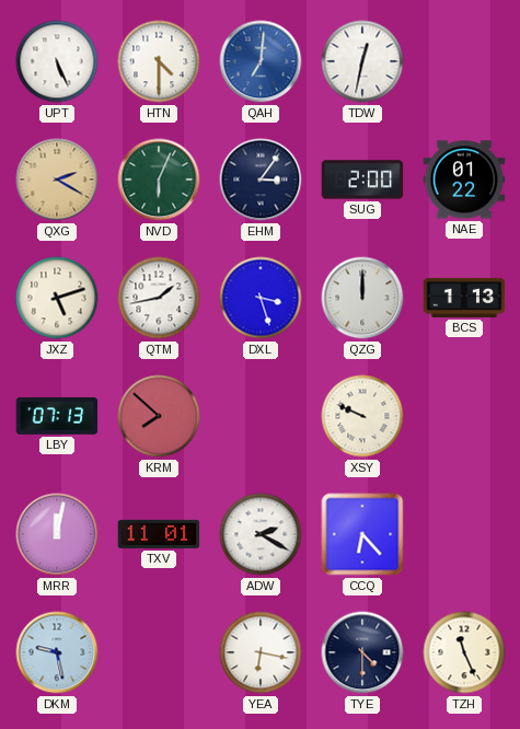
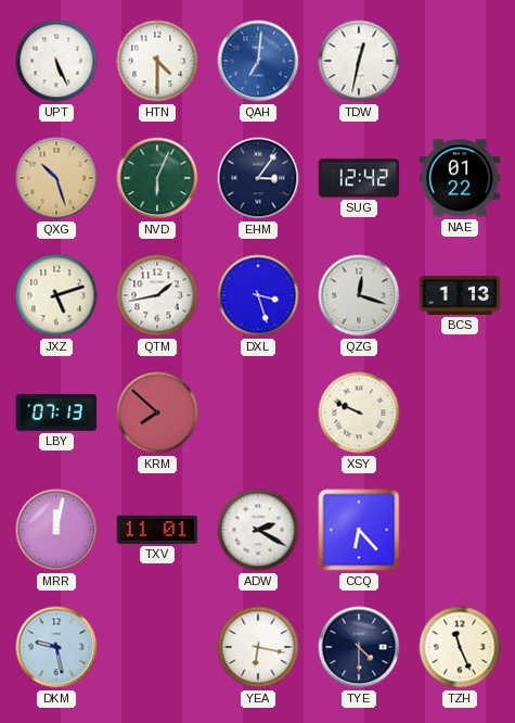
QXG: 2:20 -> 10:27
SUG: 2:00 -> 12:42
QZG: 12:00 -> 12:18
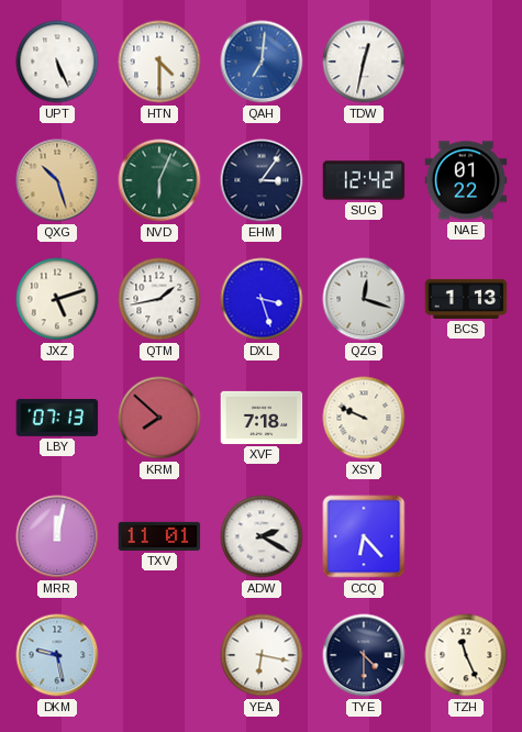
XVF: none -> 7:18
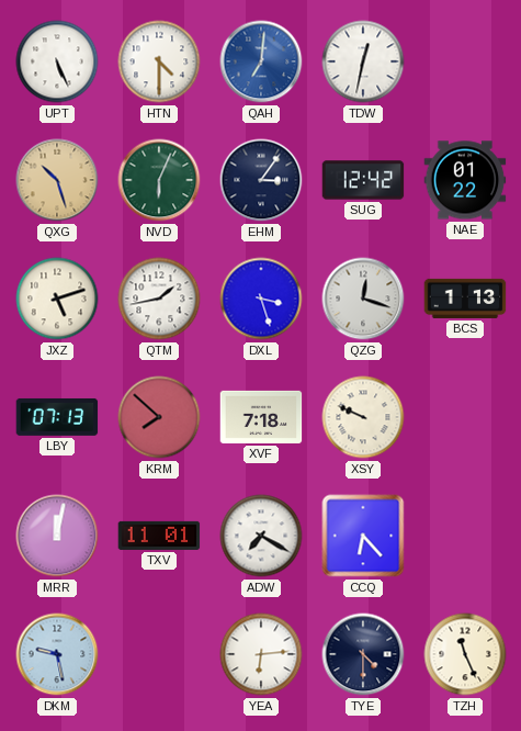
ADW: 2:20 -> 7:20
YEA: 6:17 -> 6:14
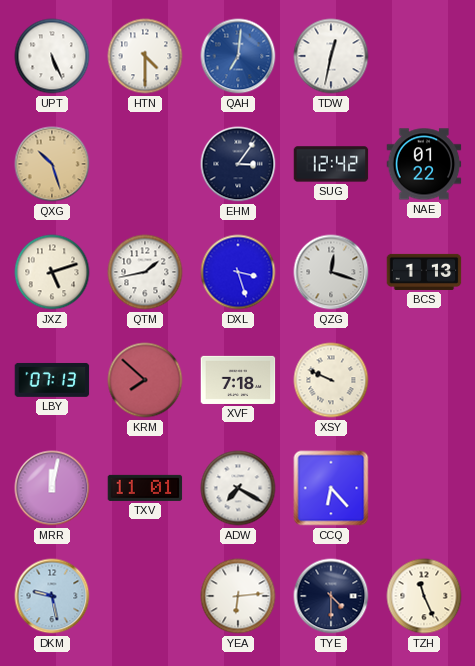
NVD: 6:04 -> none
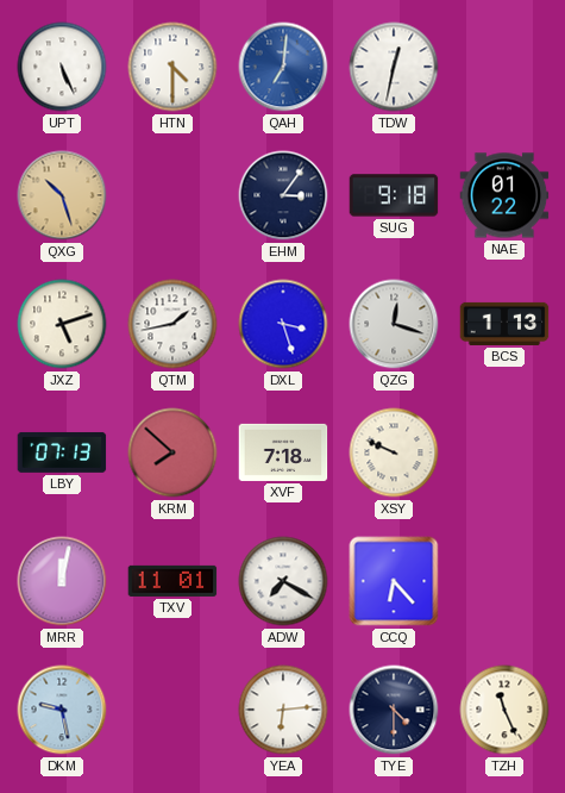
SUG: 12:42 -> 9:18
